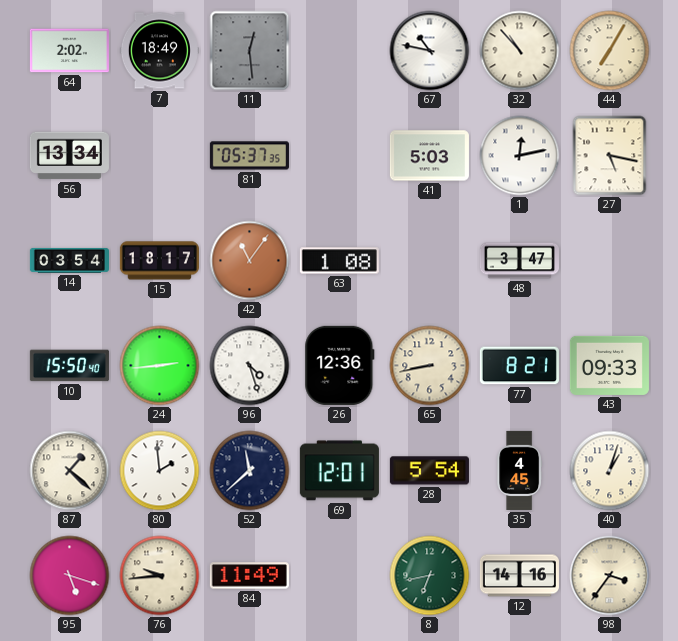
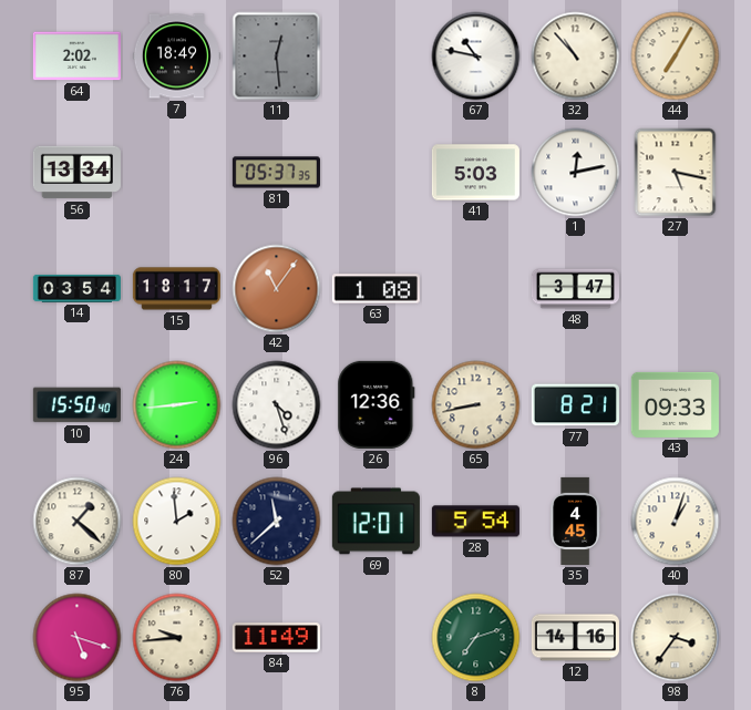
8: 6:43 -> 7:12
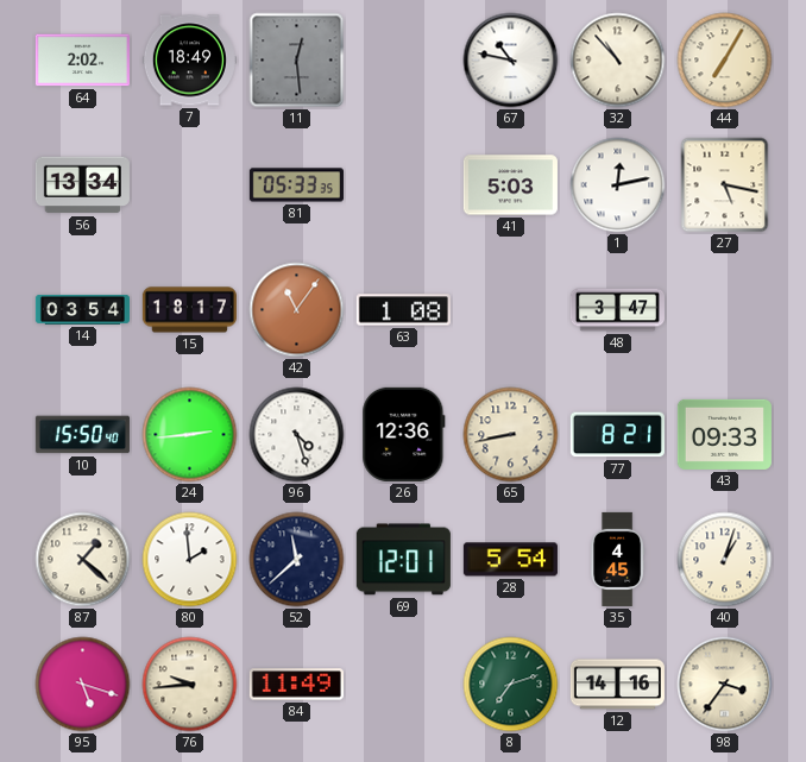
81: 05:37 -> 05:33
